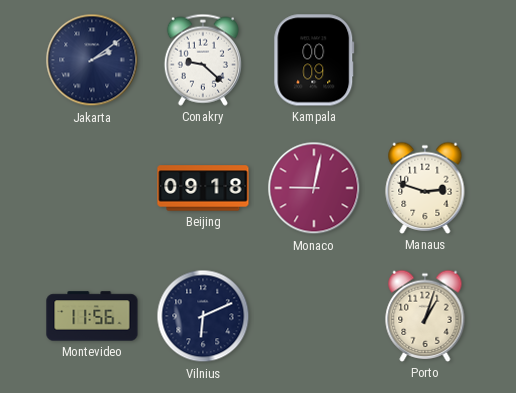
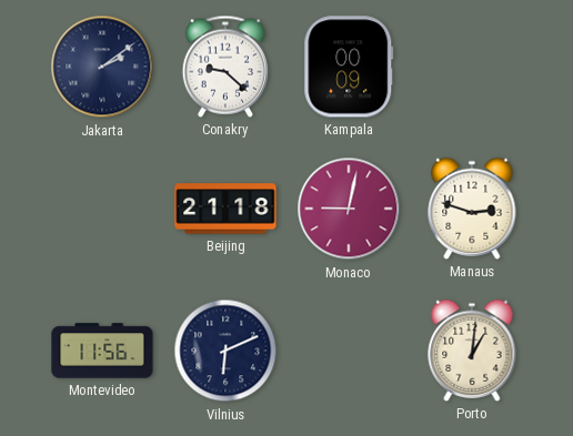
Beijing: 09:18 -> 21:18
Porto: 1:03 -> 1:01
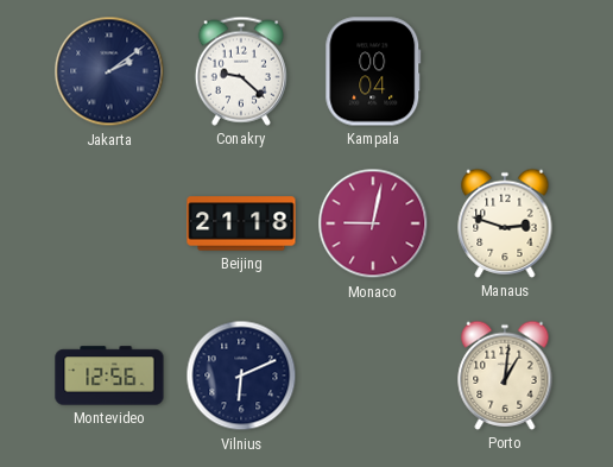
Kampala: 00:09 -> 00:04
Montevideo: 11:56 -> 12:56
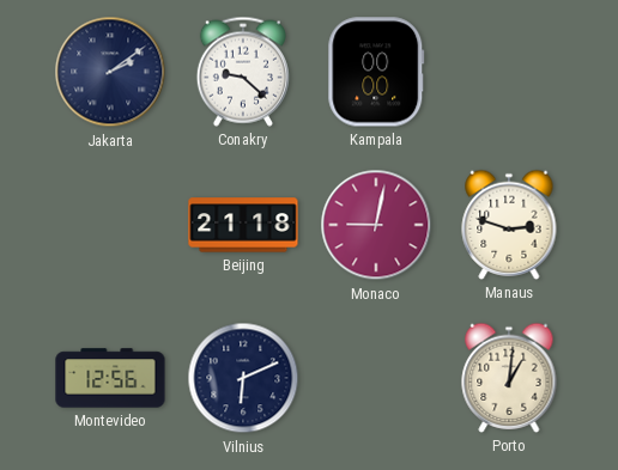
Kampala: 00:04 -> 00:00
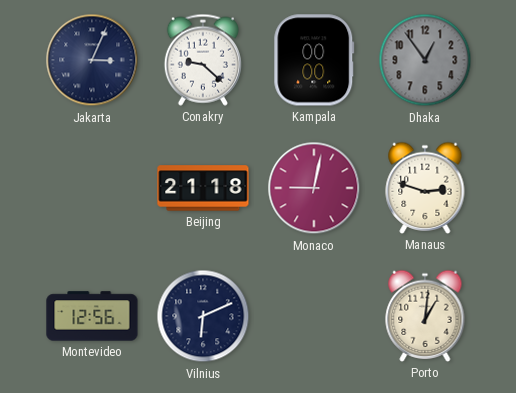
Jakarta: 2:09 -> 3:04
Dhaka: none -> 12:54
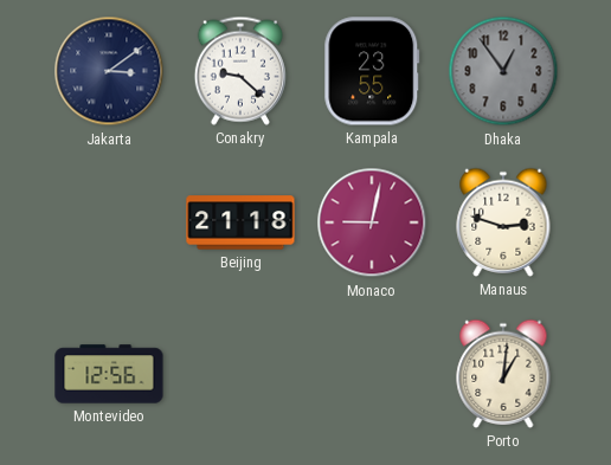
Jakarta: 3:04 -> 3:09
Kampala: 00:00 -> 23:55
Vilnius: 6:11 -> none
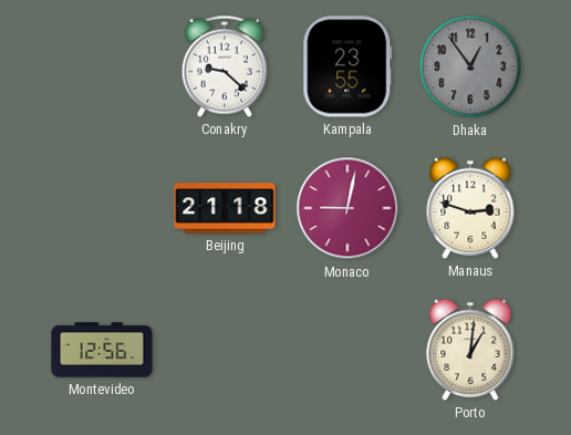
Jakarta: 3:09 -> none
